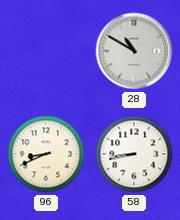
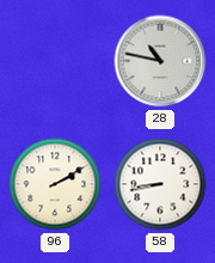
28: 10:50 -> 10:47
96: 8:41 -> 2:10
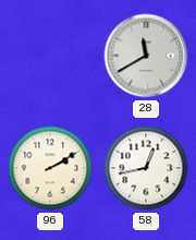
28: 10:47 -> 11:40
58: 8:43 -> 12:43
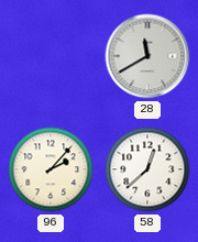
96: 2:10 -> 2:07
58: 12:43 -> 12:38
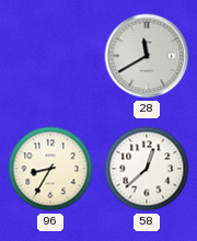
96: 2:07 -> 8:35
